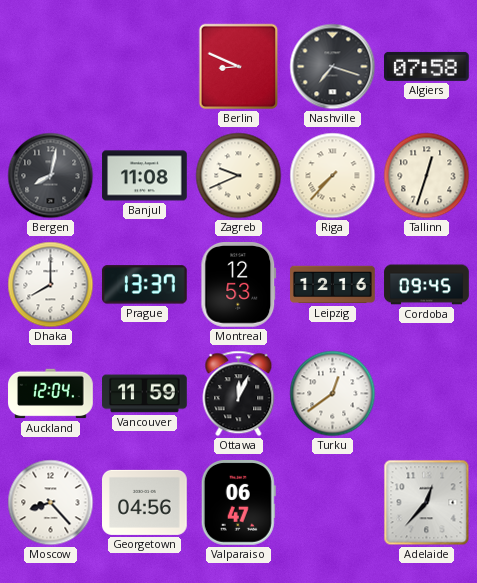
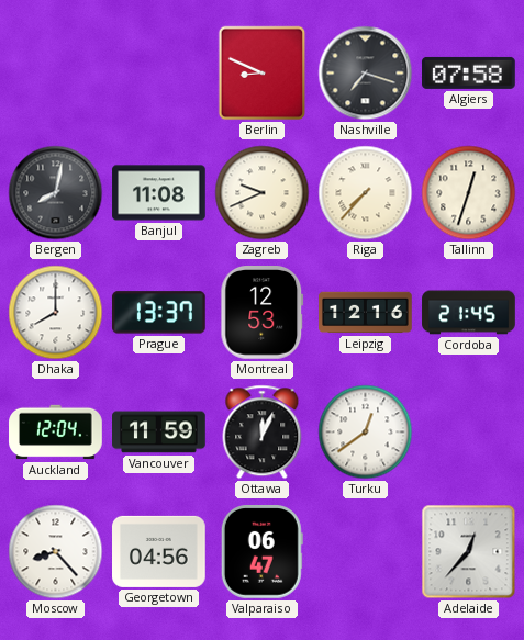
Cordoba: 09:45 -> 21:45
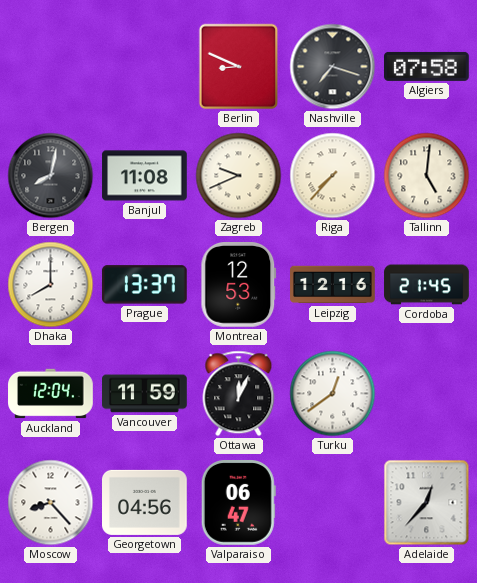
Tallinn: 12:33 -> 5:01
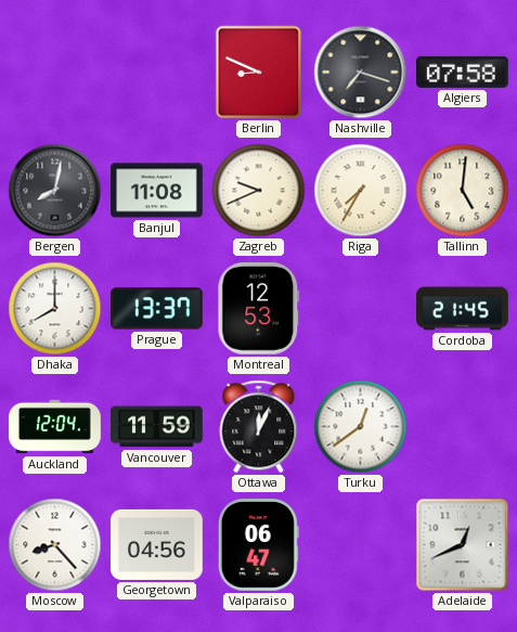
Riga: 7:37 -> 7:35
Leipzig: 12:16 -> none
Adelaide: 12:37 -> 12:41
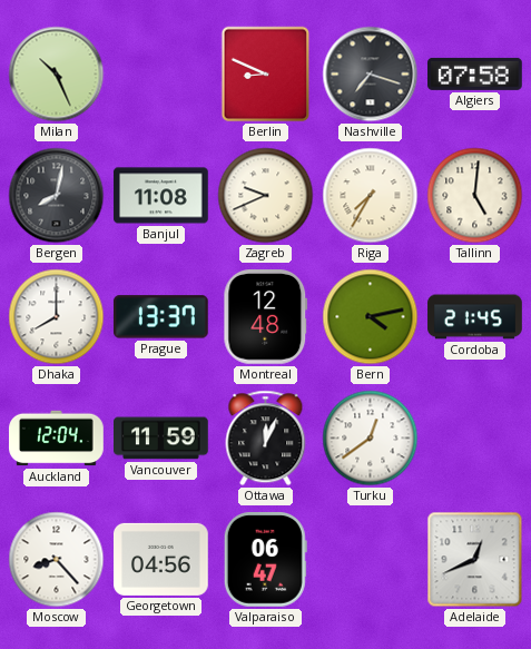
Milan: none -> 10:26
Montreal: 12:53 -> 12:48
Bern: none -> 4:13
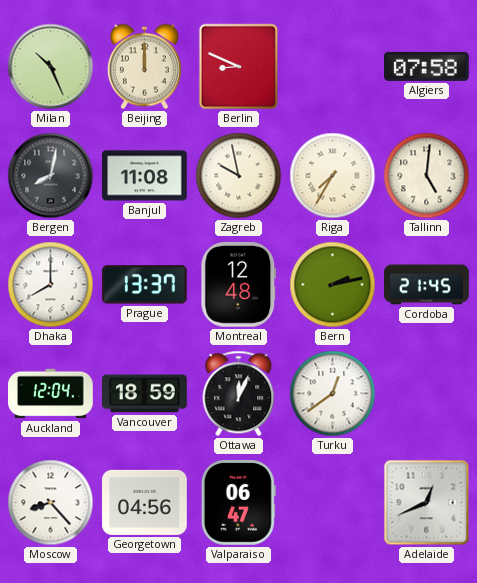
Beijing: none -> 12:00
Nashville: 7:18 -> none
Zagreb: 9:41 -> 9:58
Bern: 4:13 -> 2:13
Vancouver: 11:59 -> 18:59
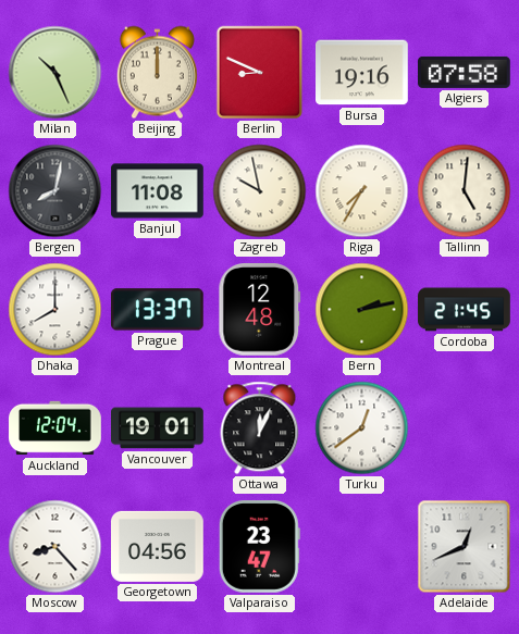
Bursa: none -> 19:16
Vancouver: 18:59 -> 19:01
Valparaiso: 06:47 -> 23:47
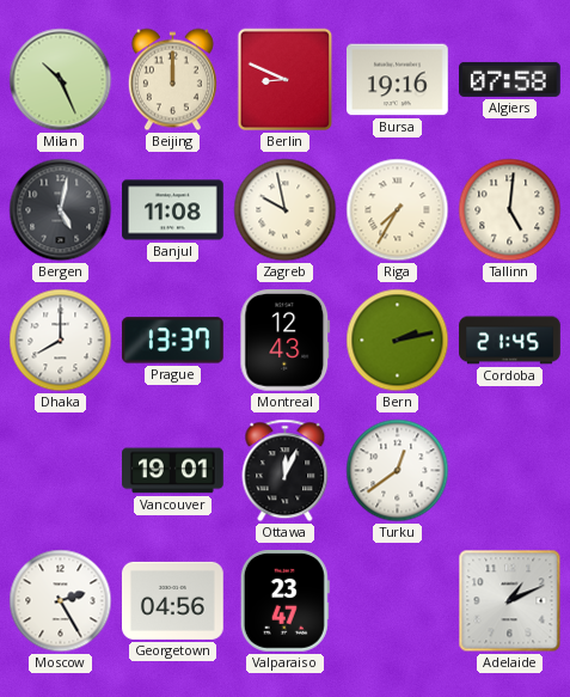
Bergen: 8:02 -> 5:02
Montreal: 12:48 -> 12:43
Auckland: 12:04 -> none
Moscow: 8:23 -> 2:25
Adelaide: 12:41 -> 1:11
